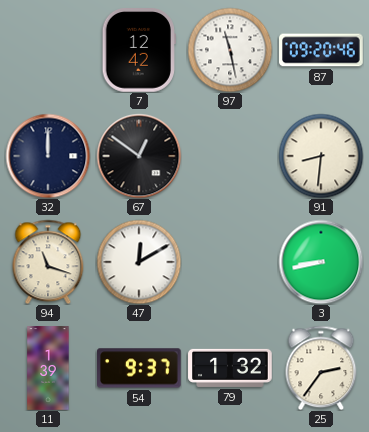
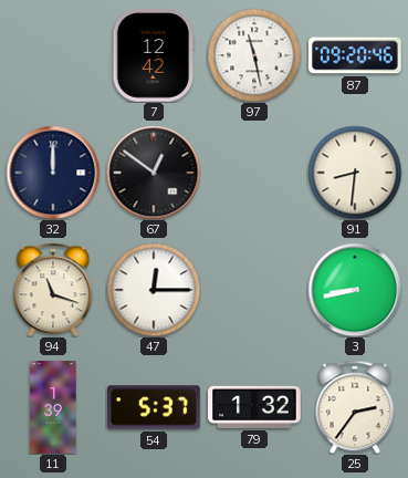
47: 12:10 -> 12:15
54: 9:37 -> 5:37
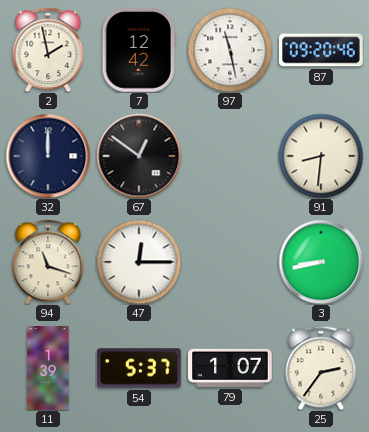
2: none -> 1:58
79: 1:32 -> 1:07
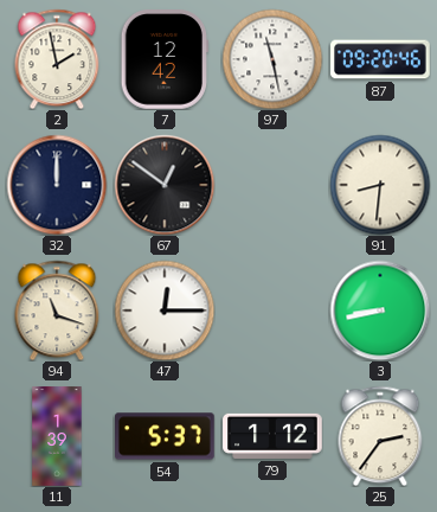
79: 1:07 -> 1:12
